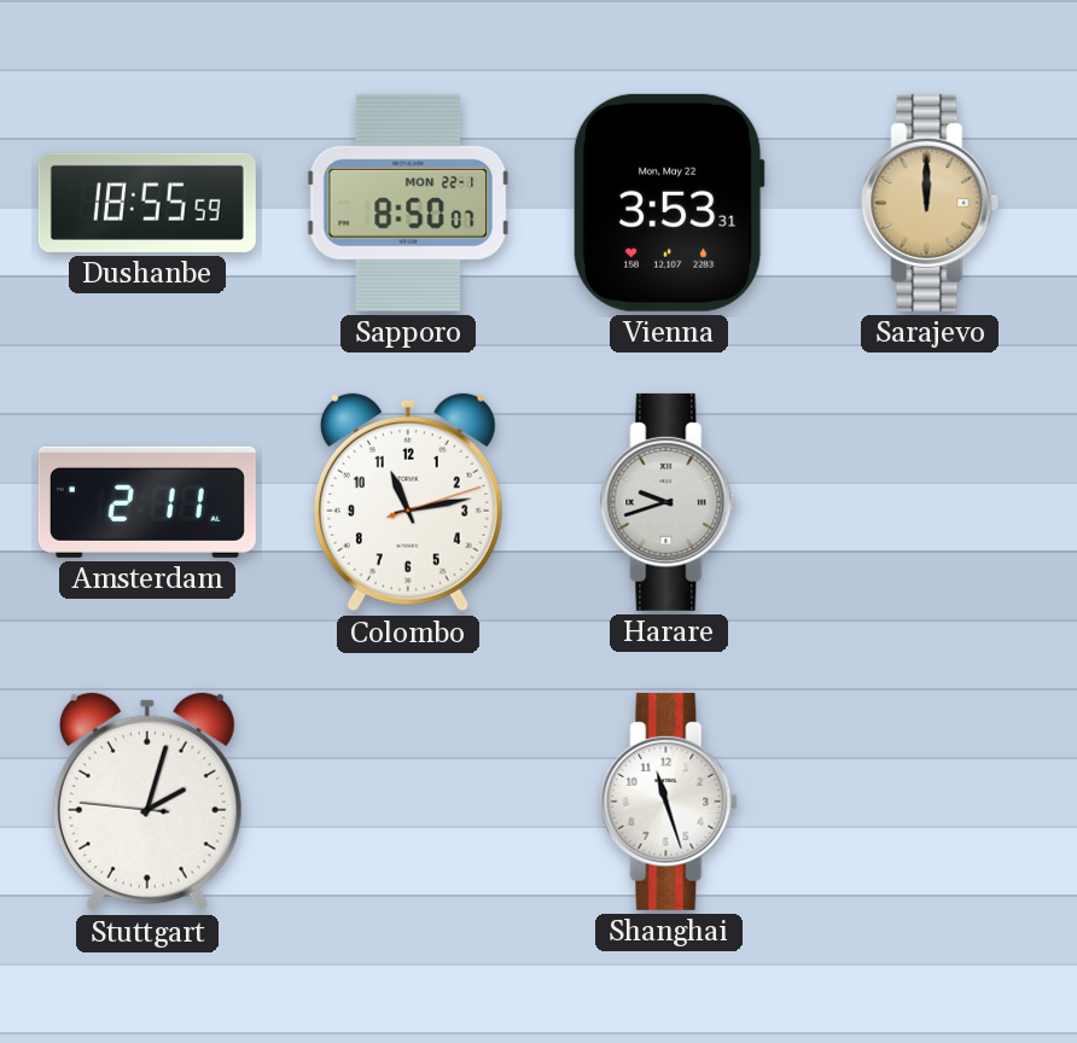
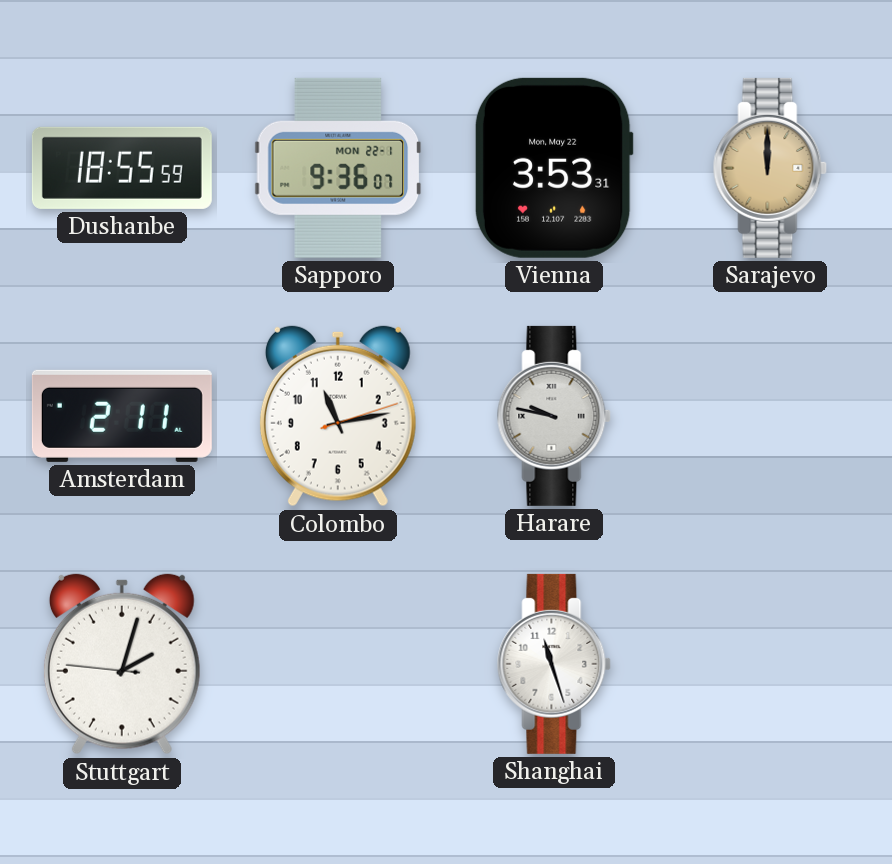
Sapporo: 8:50 -> 9:36
Harare: 9:42 -> 9:47
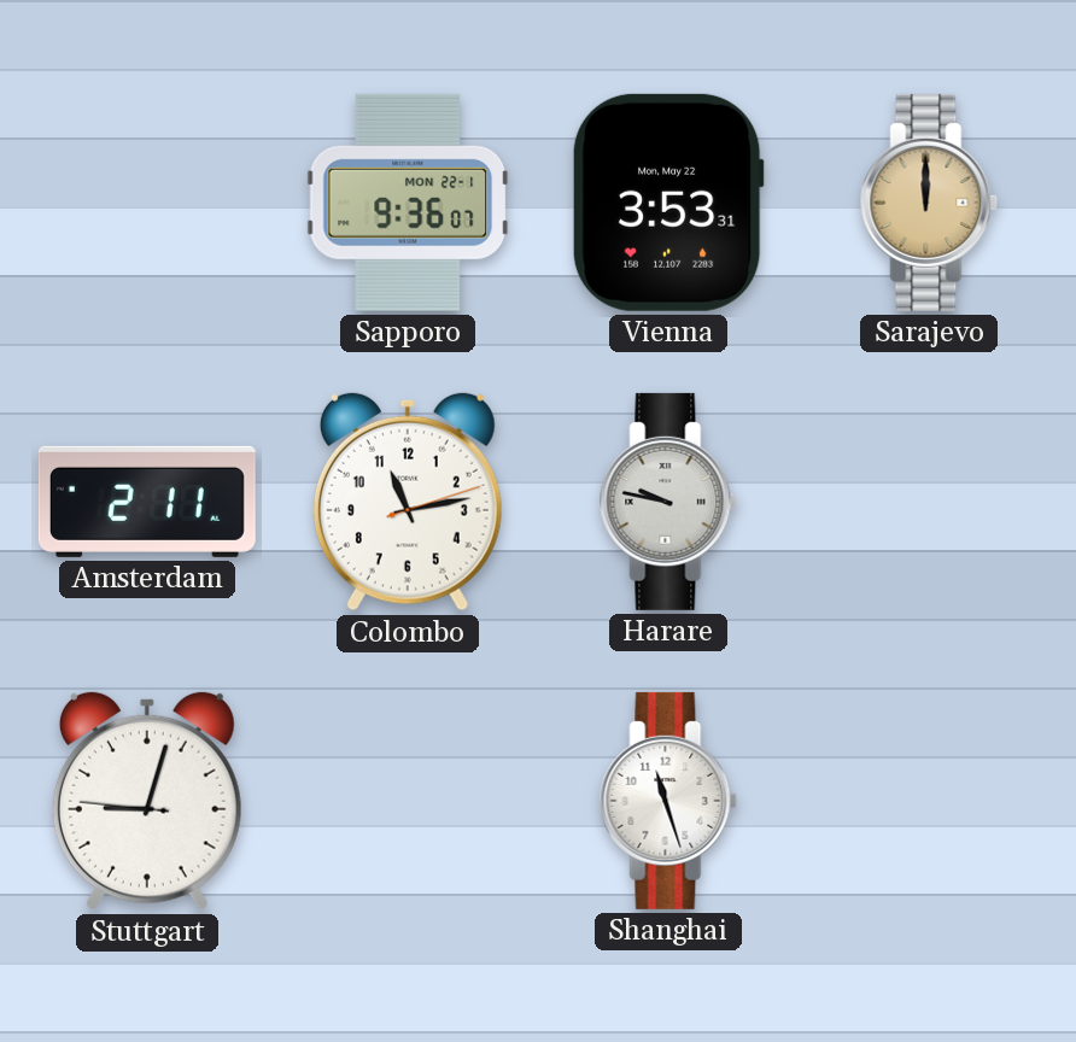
Dushanbe: 18:55 -> none
Stuttgart: 2:02 -> 9:02
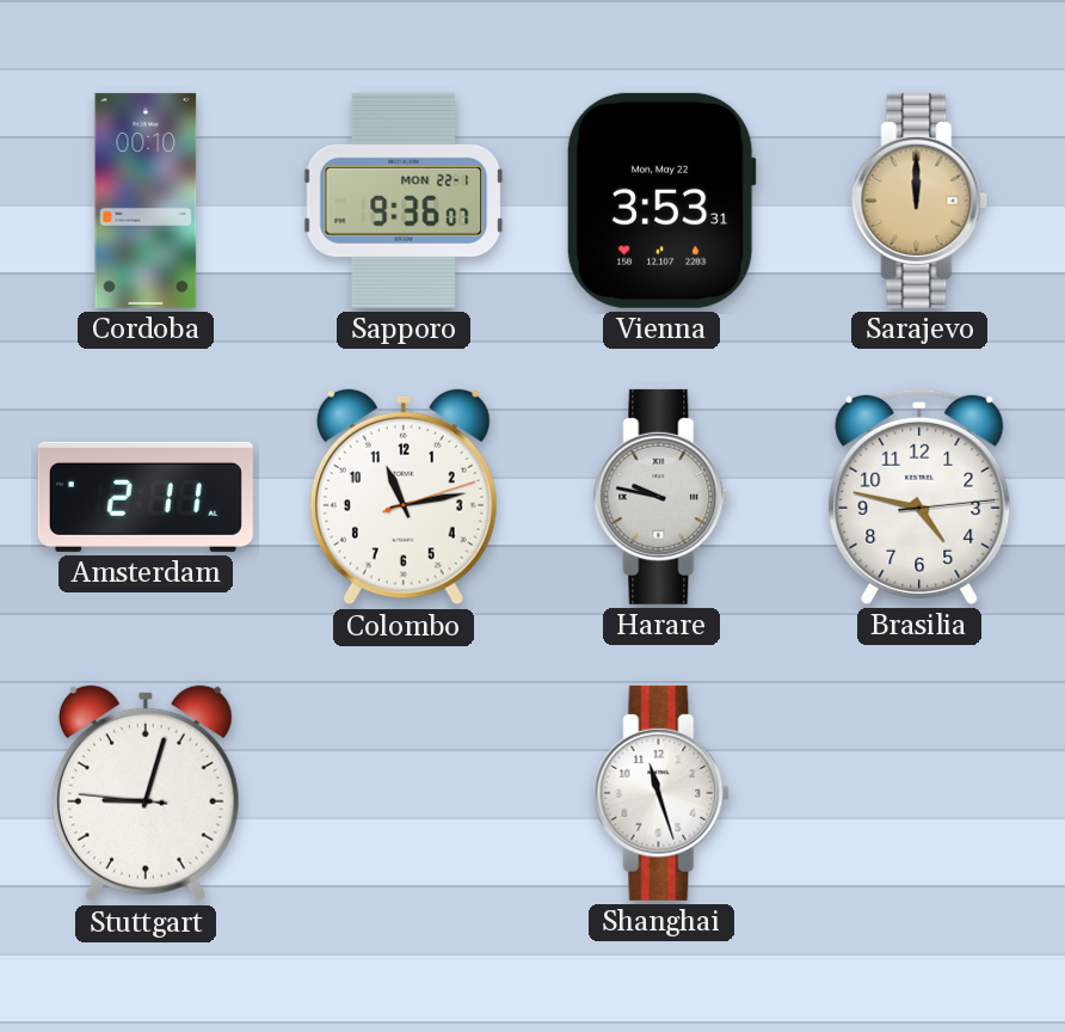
Cordoba: none -> 00:10
Brasilia: none -> 4:47
